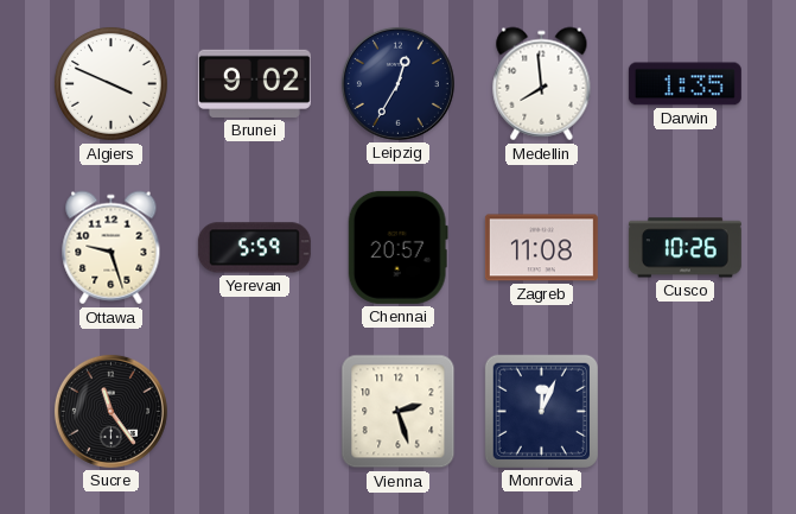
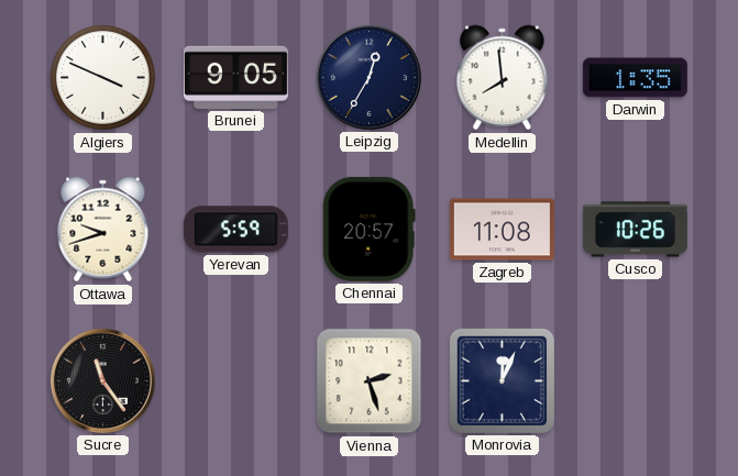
Brunei: 9:02 -> 9:05
Ottawa: 9:27 -> 9:42
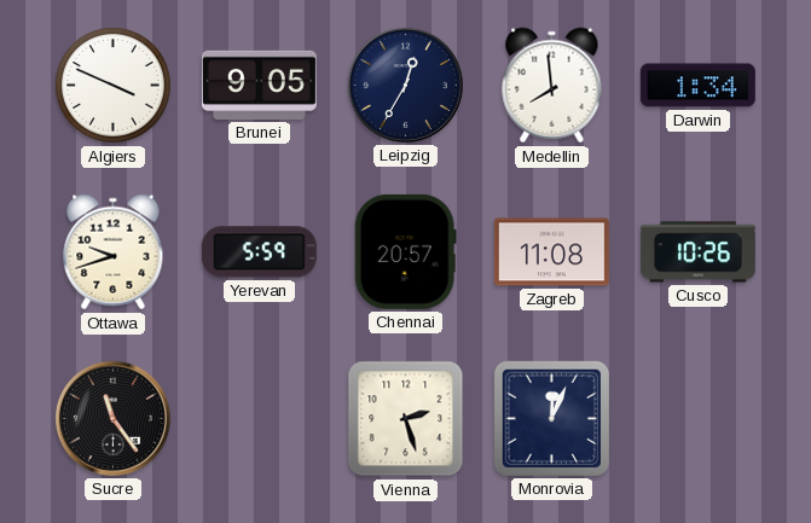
Darwin: 1:35 -> 1:34
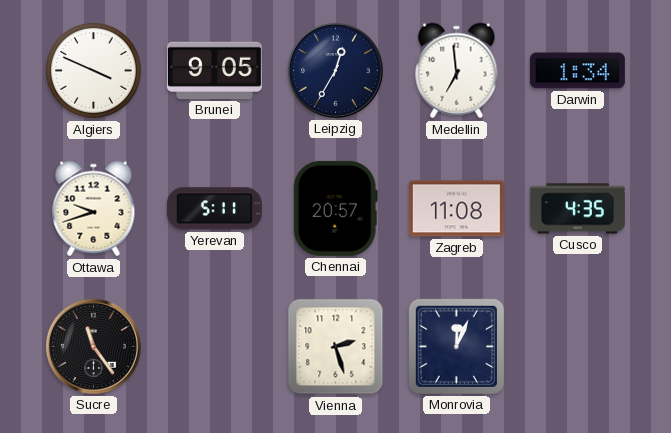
Medellin: 7:59 -> 6:59
Yerevan: 5:59 -> 5:11
Cusco: 10:26 -> 4:35
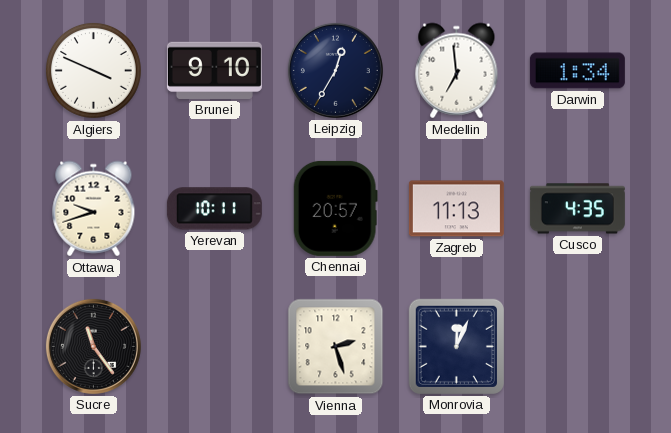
Brunei: 9:05 -> 9:10
Yerevan: 5:11 -> 10:11
Zagreb: 11:08 -> 11:13
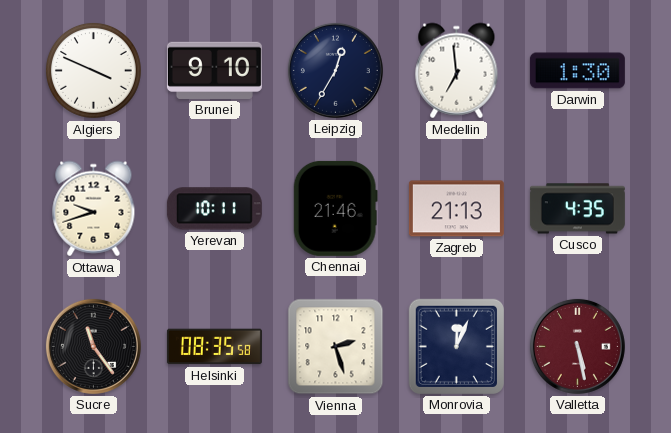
Darwin: 1:34 -> 1:30
Chennai: 20:57 -> 21:46
Zagreb: 11:13 -> 21:13
Helsinki: none -> 08:35
Valletta: none -> 5:28
